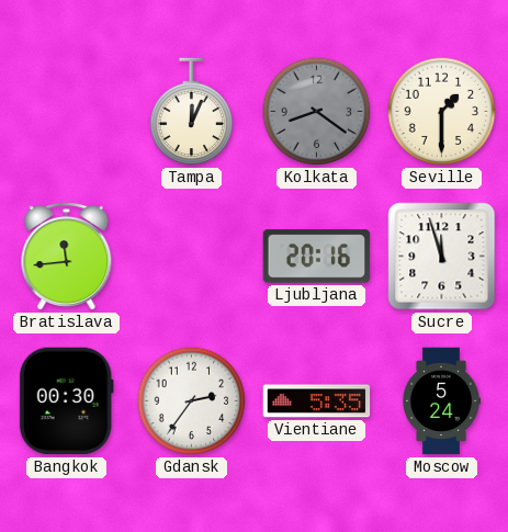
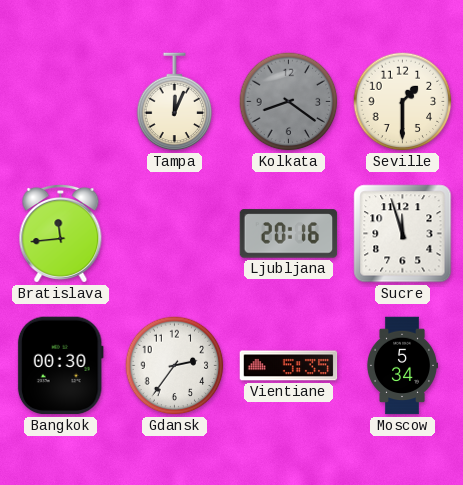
Moscow: 5:24 -> 5:34
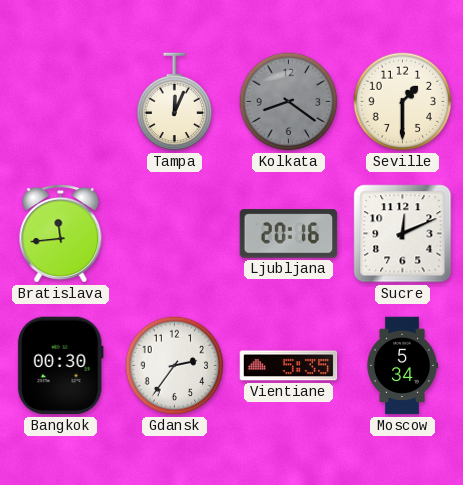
Sucre: 11:57 -> 12:11
